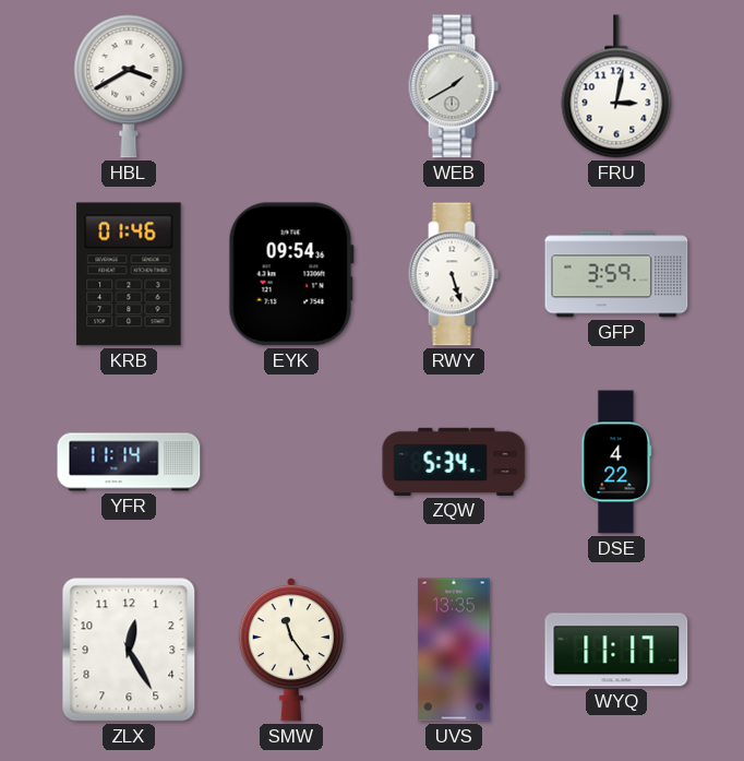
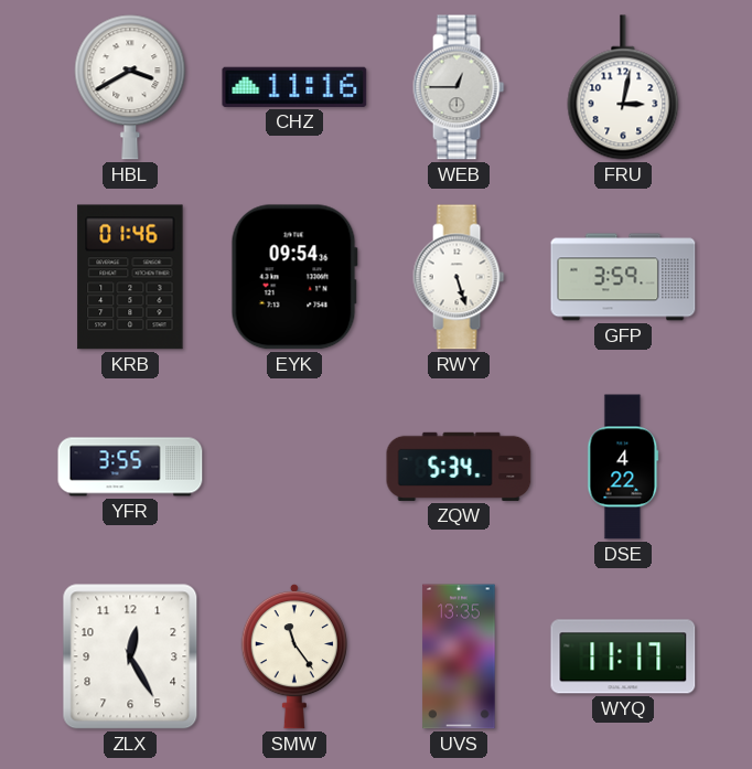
CHZ: none -> 11:16
WEB: 1:40 -> 12:45
YFR: 11:14 -> 3:55
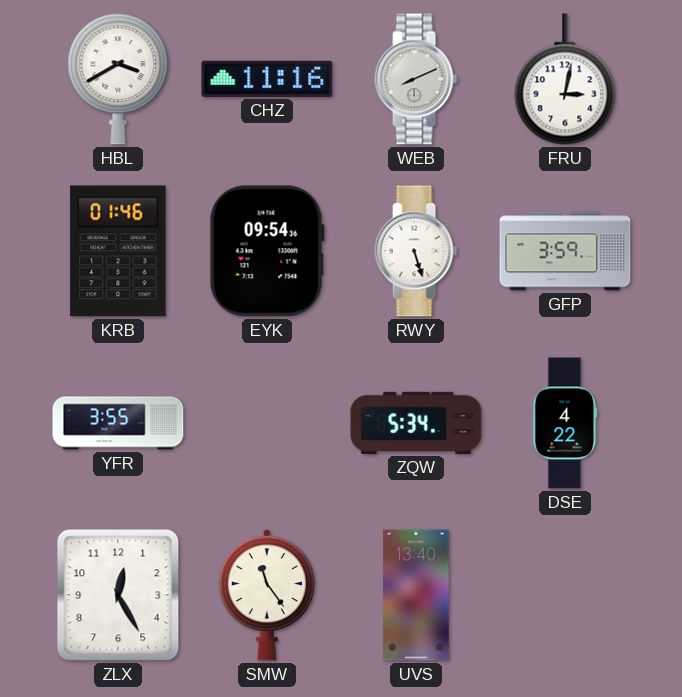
WEB: 12:45 -> 8:11
UVS: 13:35 -> 13:40
WYQ: 11:17 -> none
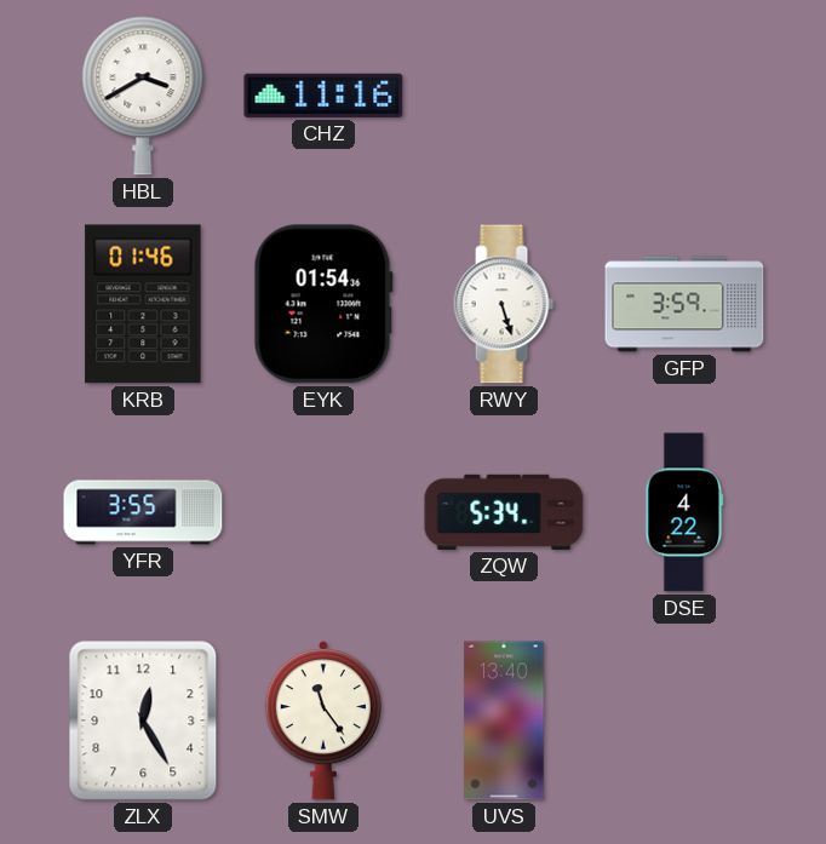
WEB: 8:11 -> none
FRU: 3:02 -> none
EYK: 09:54 -> 01:54
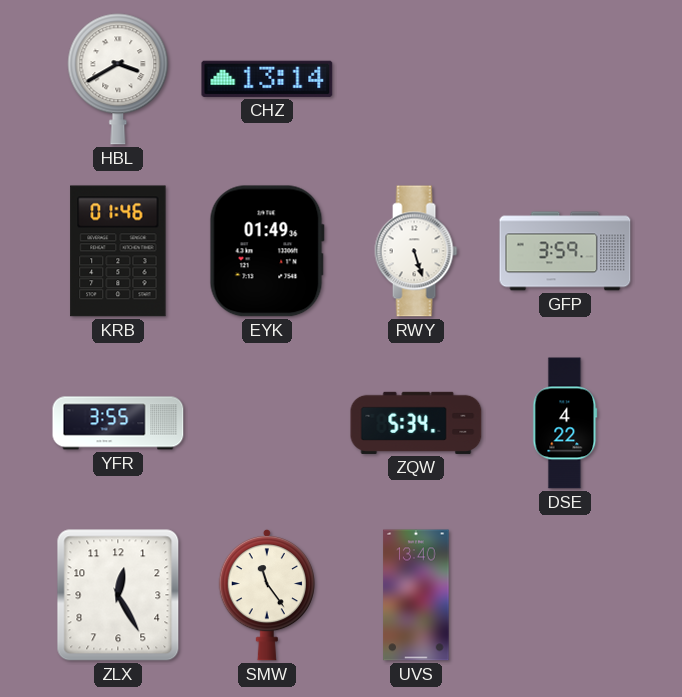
CHZ: 11:16 -> 13:14
EYK: 01:54 -> 01:49
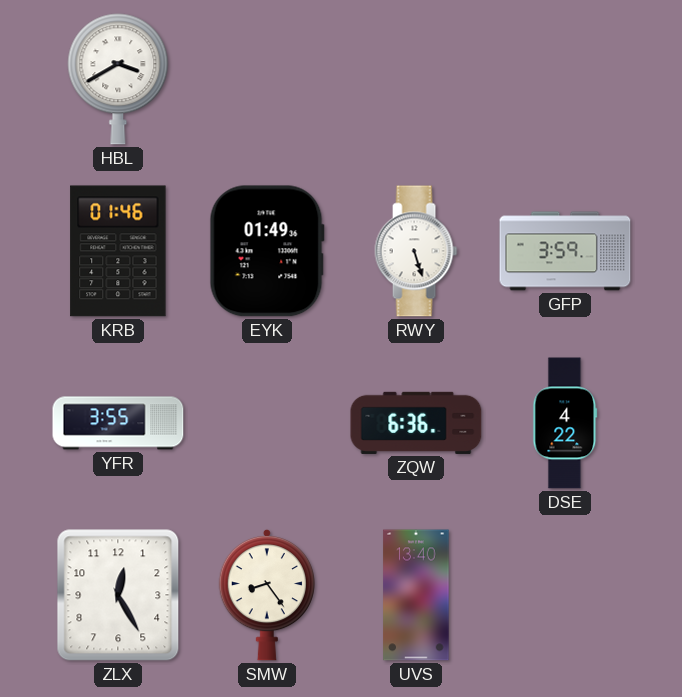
CHZ: 13:14 -> none
ZQW: 5:34 -> 6:36
SMW: 11:24 -> 8:24
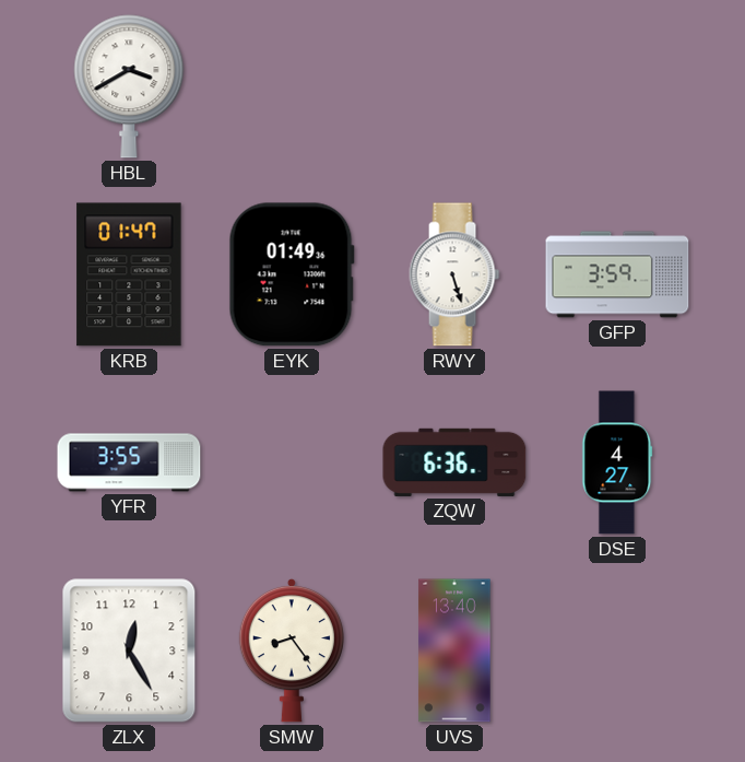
KRB: 01:46 -> 01:47
DSE: 4:22 -> 4:27
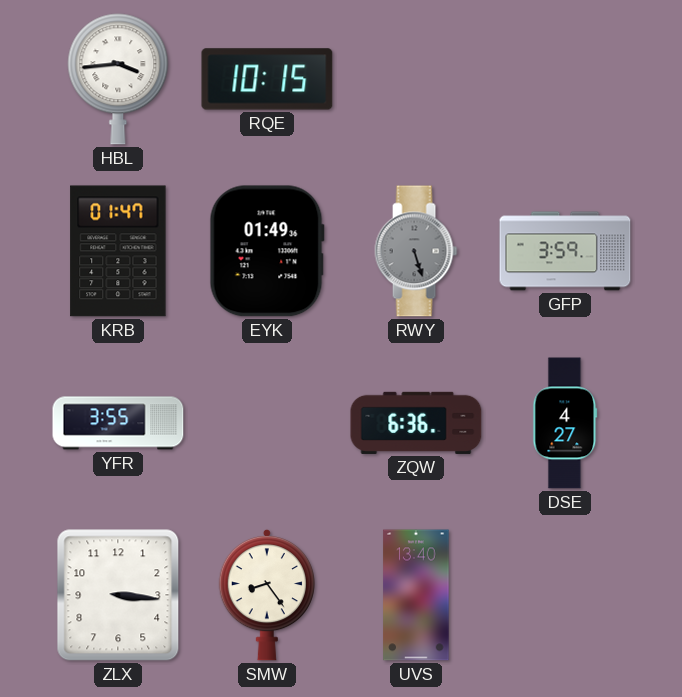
HBL: 3:40 -> 3:44
RQE: none -> 10:15
RWY dial: white -> grey
ZLX: 12:25 -> 3:16
